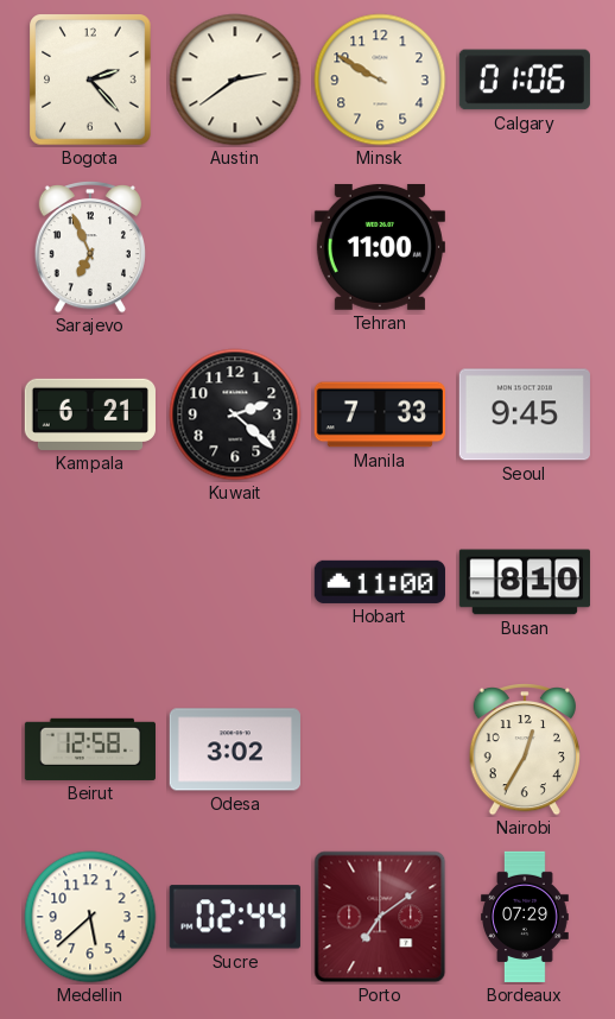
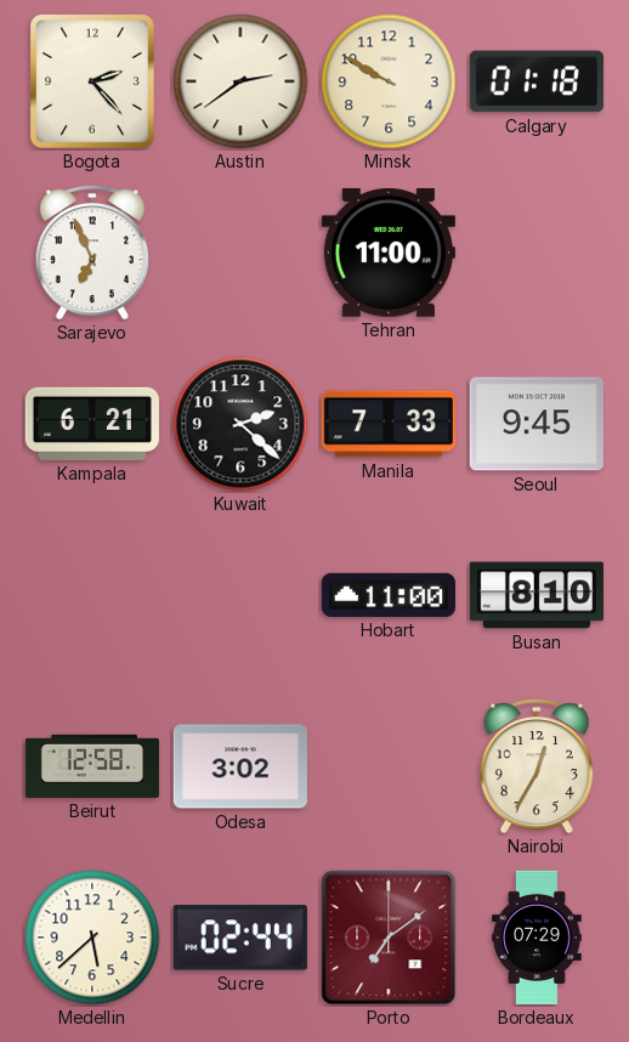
Calgary: 01:06 -> 01:18
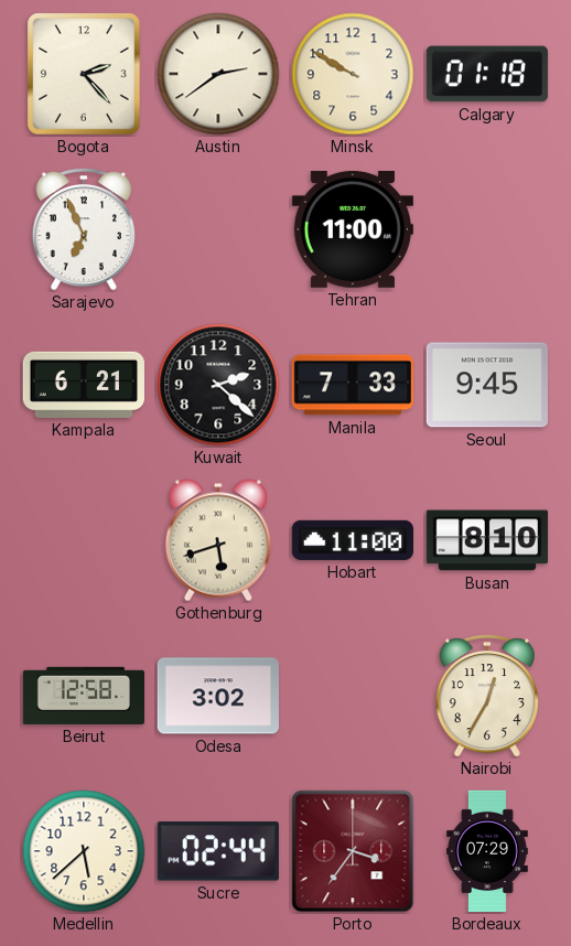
Gothenburg: none -> 5:42
Porto: 7:09 -> 3:36
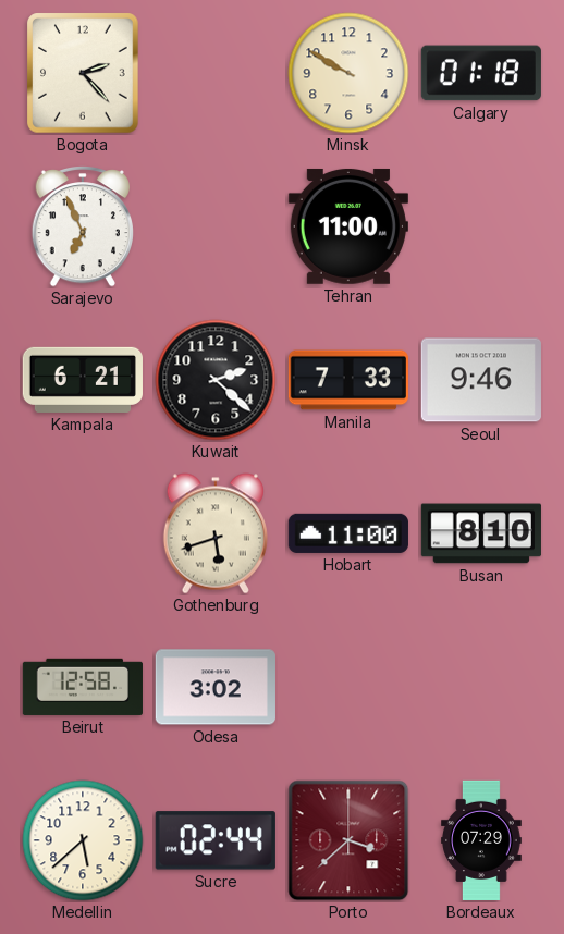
Austin: 2:39 -> none
Seoul: 9:45 -> 9:46
Nairobi: 12:35 -> none
Porto: 3:36 -> 3:38
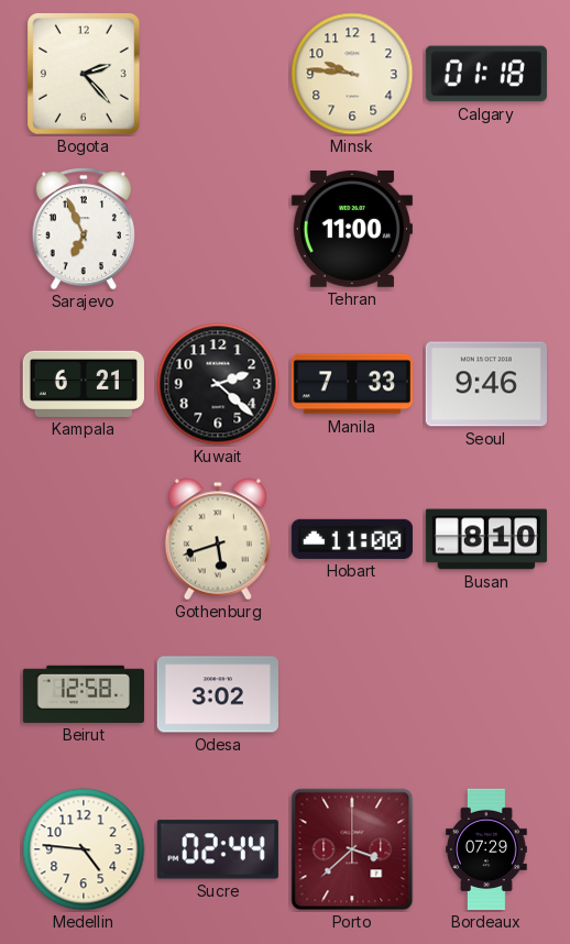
Minsk: 9:50 -> 9:46
Medellin: 5:38 -> 4:46
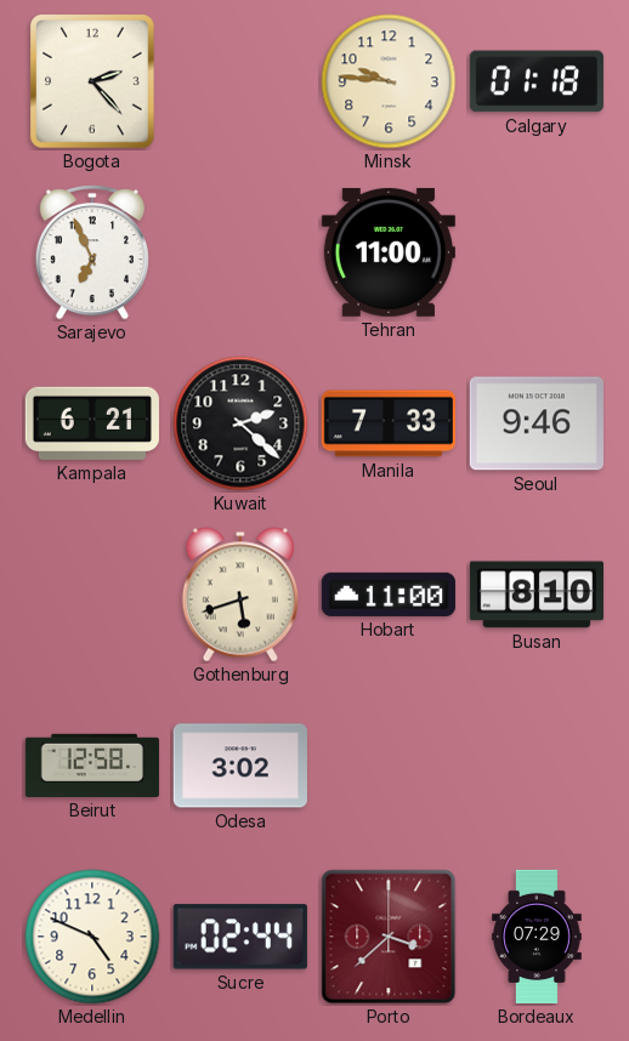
Medellin: 4:46 -> 4:49
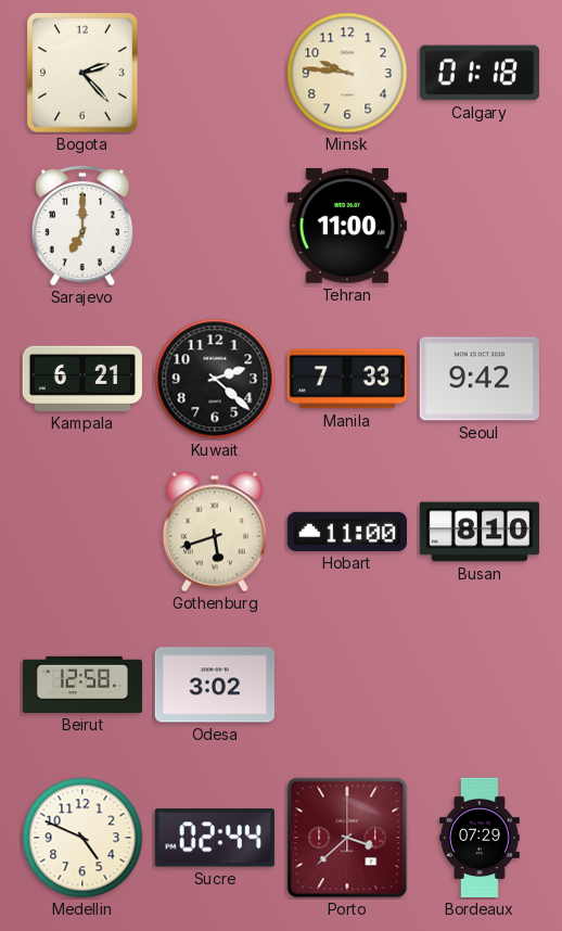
Sarajevo: 6:56 -> 7:00
Seoul: 9:46 -> 9:42
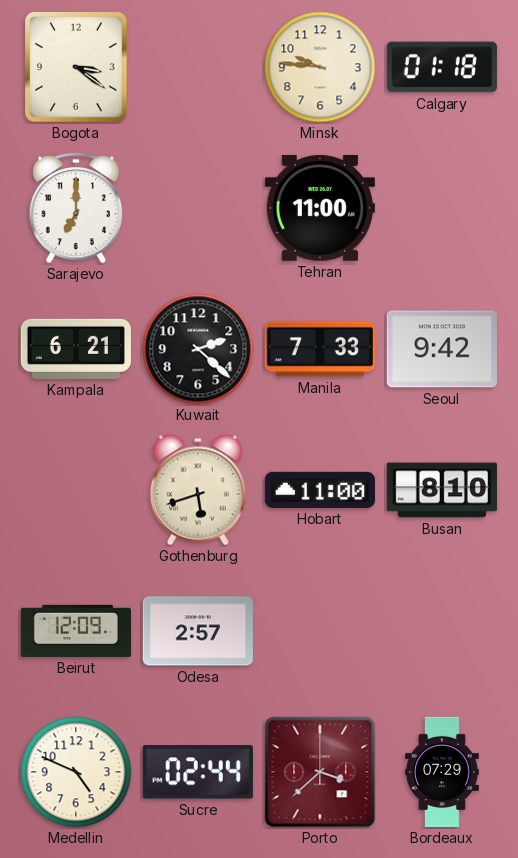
Bogota: 2:23 -> 3:21
Beirut: 12:58 -> 12:09
Odesa: 3:02 -> 2:57
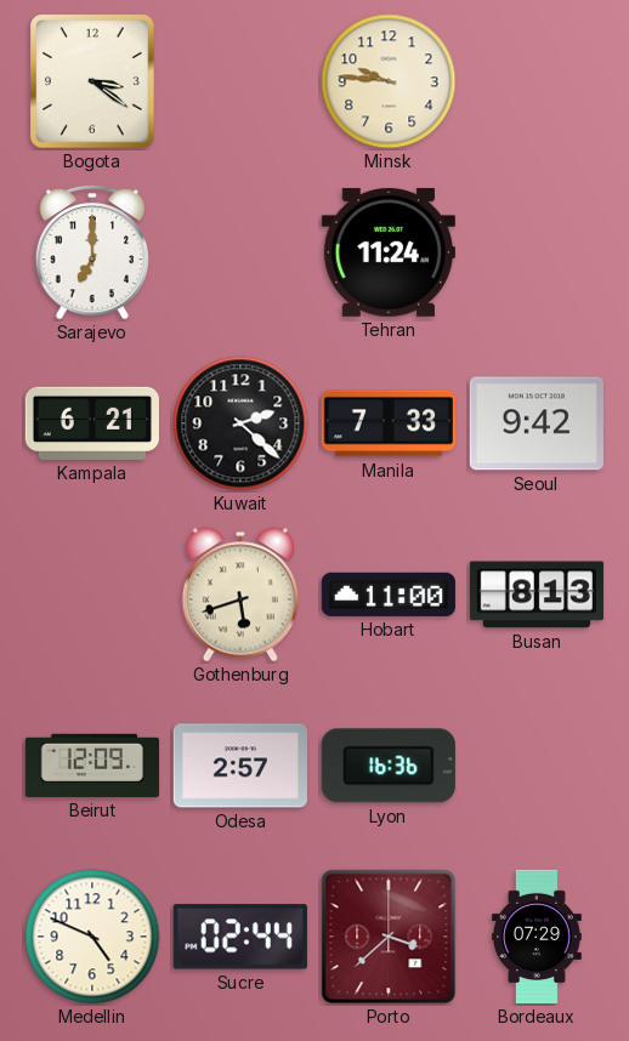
Calgary: 01:18 -> none
Tehran: 11:00 -> 11:24
Busan: 8:10 -> 8:13
Lyon: none -> 16:36
